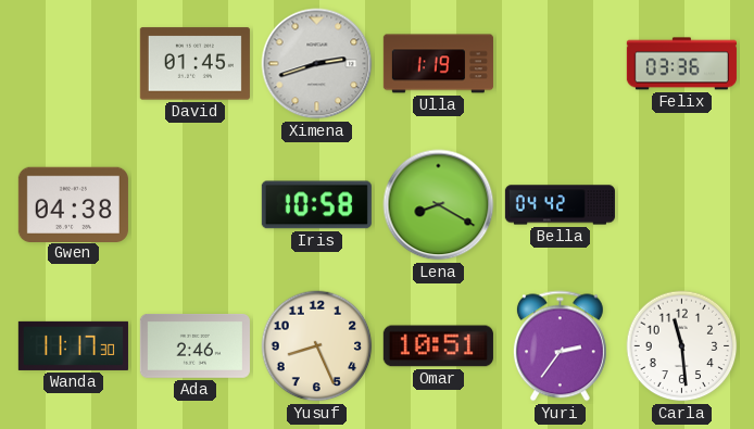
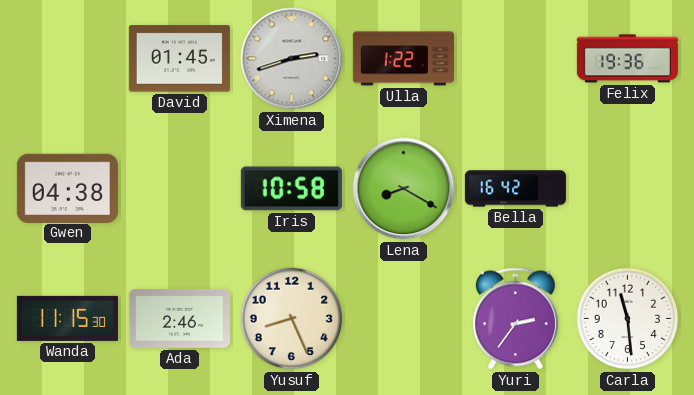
Ulla: 1:19 -> 1:22
Felix: 03:36 -> 19:36
Bella: 04:42 -> 16:42
Wanda: 11:17 -> 11:15
Omar: 10:51 -> none
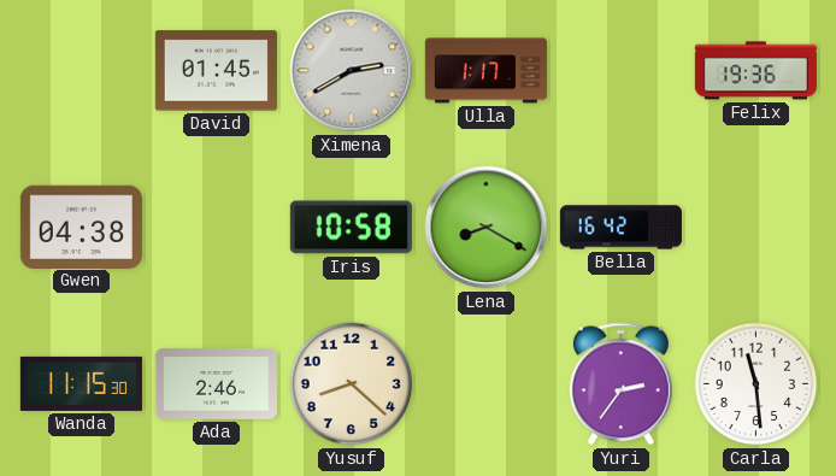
Ximena: 2:42 -> 2:40
Ulla: 1:22 -> 1:17
Yusuf: 8:26 -> 8:22
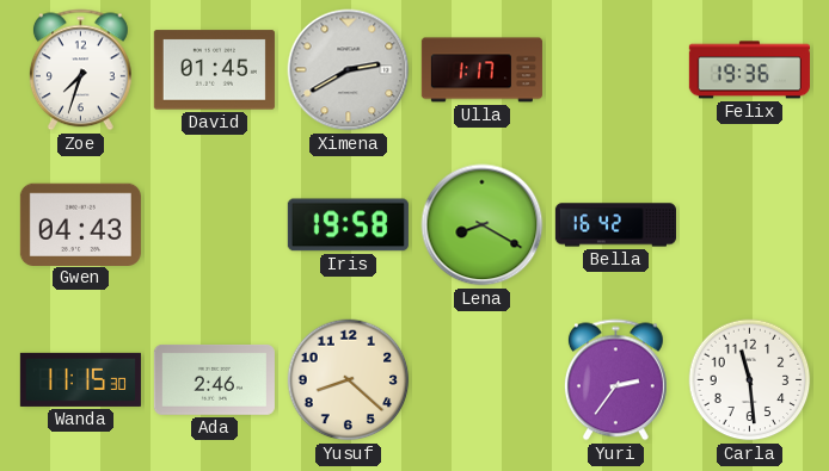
Zoe: none -> 7:33
Gwen: 04:38 -> 04:43
Iris: 10:58 -> 19:58
